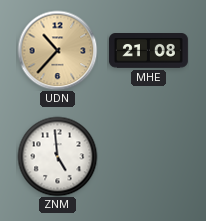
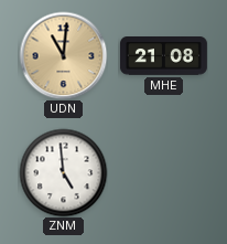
UDN: 10:37 -> 11:01
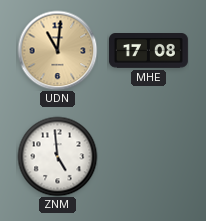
MHE: 21:08 -> 17:08
